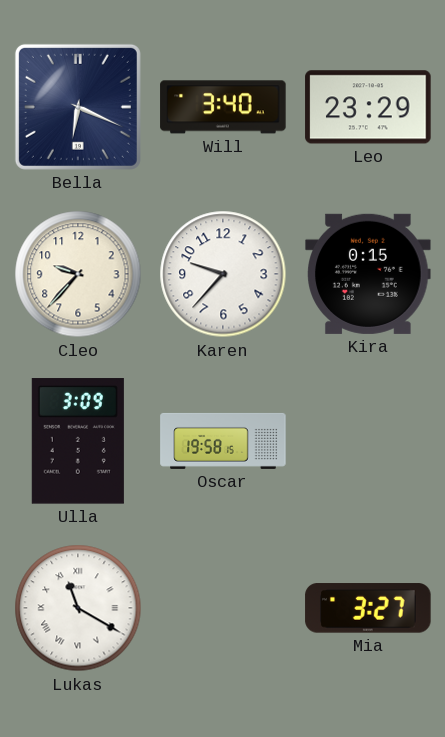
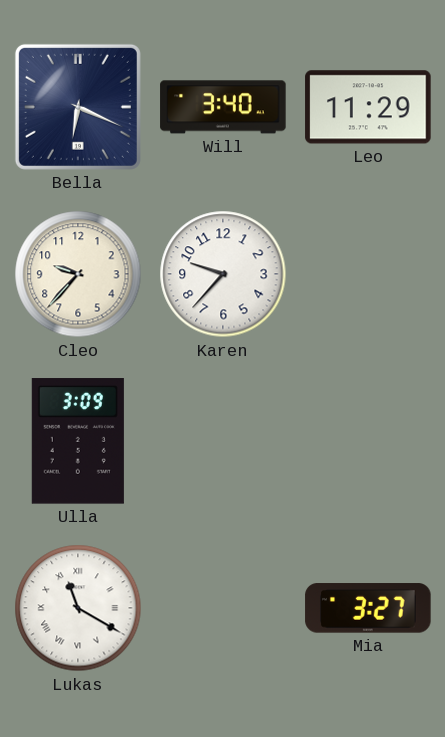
Leo: 23:29 -> 11:29
Kira: 0:15 -> none
Oscar: 19:58 -> none
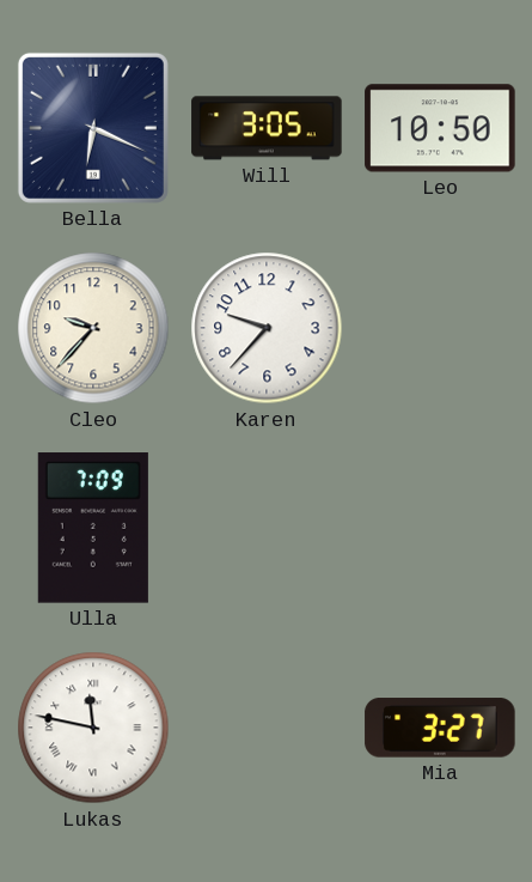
Will: 3:40 -> 3:05
Leo: 11:29 -> 10:50
Ulla: 3:09 -> 7:09
Lukas: 11:20 -> 11:47
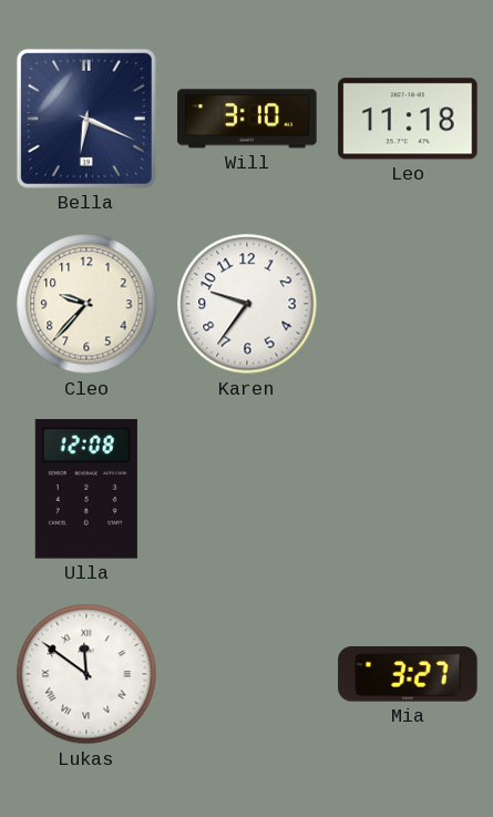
Will: 3:05 -> 3:10
Leo: 10:50 -> 11:18
Karen: 9:37 -> 9:36
Ulla: 7:09 -> 12:08
Lukas: 11:47 -> 11:51
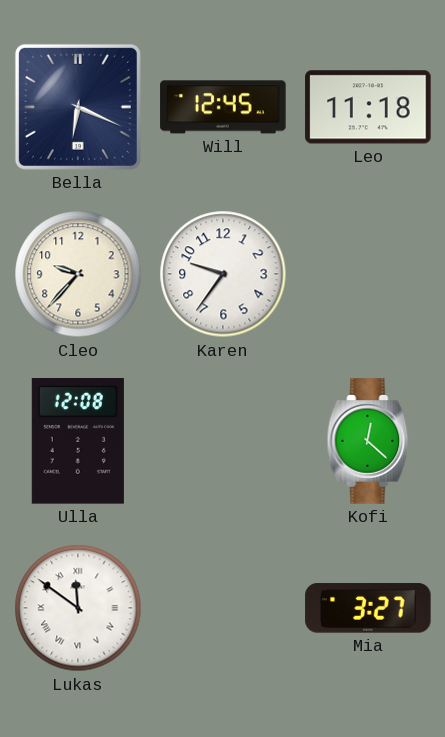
Will: 3:10 -> 12:45
Kofi: none -> 12:22
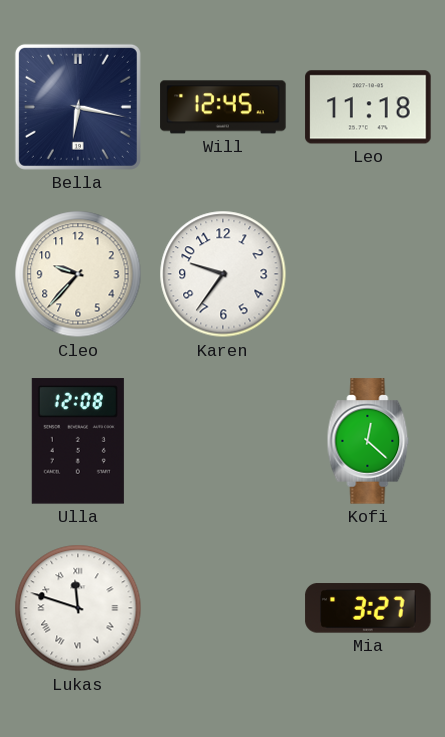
Bella: 6:19 -> 6:17
Lukas: 11:51 -> 11:48
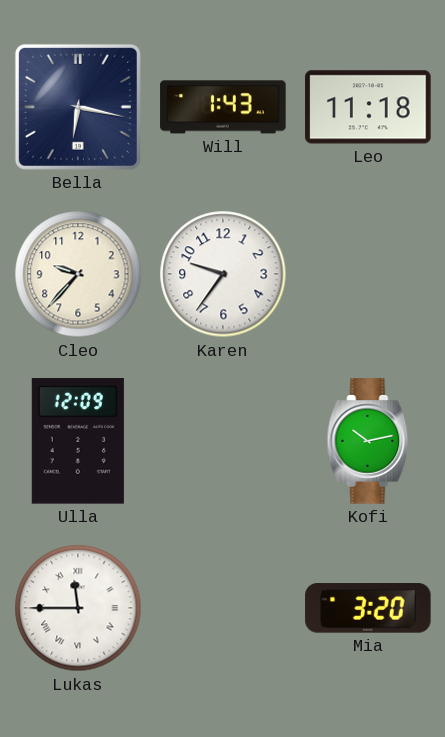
Will: 12:45 -> 1:43
Ulla: 12:08 -> 12:09
Kofi: 12:22 -> 10:13
Lukas: 11:48 -> 11:45
Mia: 3:27 -> 3:20
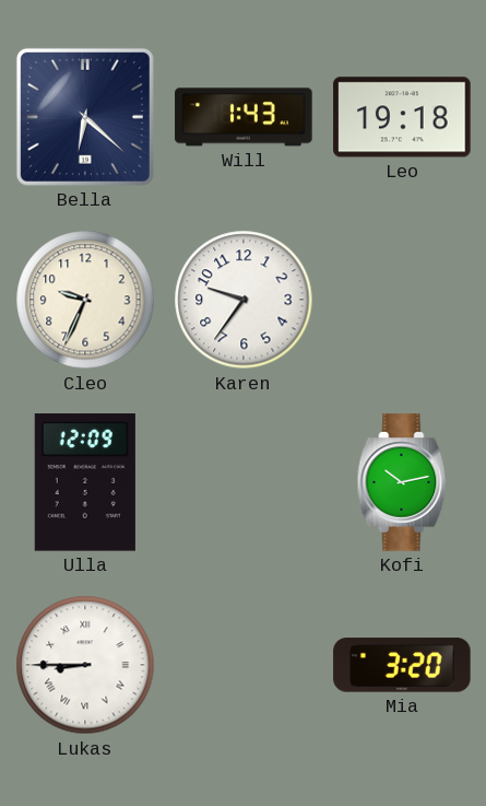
Bella: 6:17 -> 6:22
Leo: 11:18 -> 19:18
Cleo: 9:37 -> 9:34
Lukas: 11:45 -> 8:45
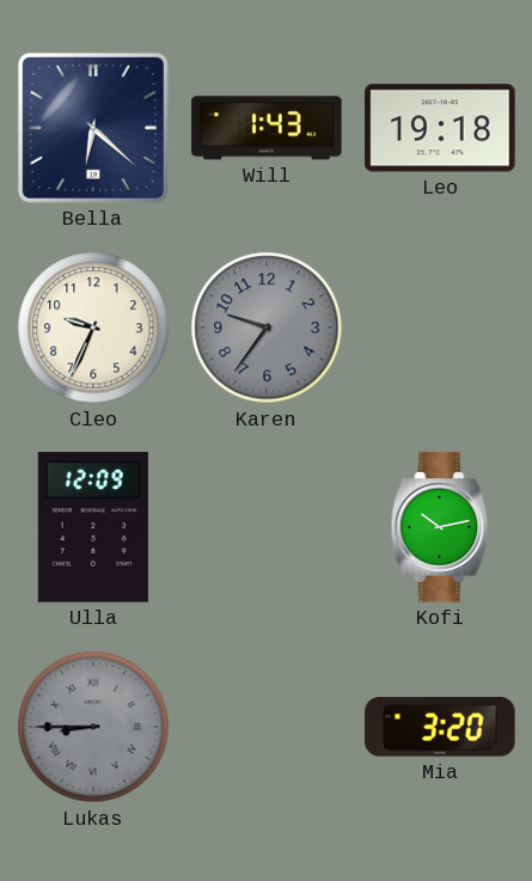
Karen dial: white -> grey
Lukas dial: white -> grey
